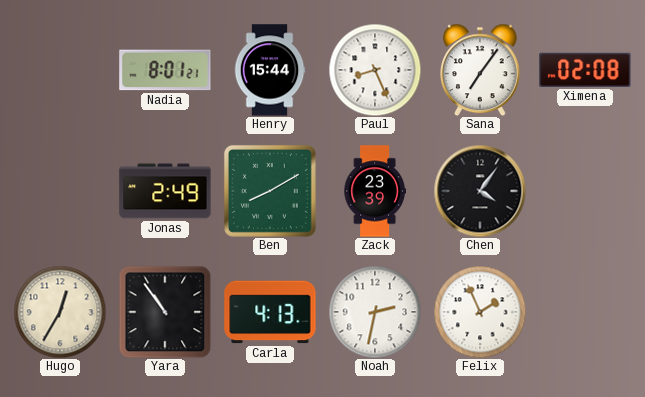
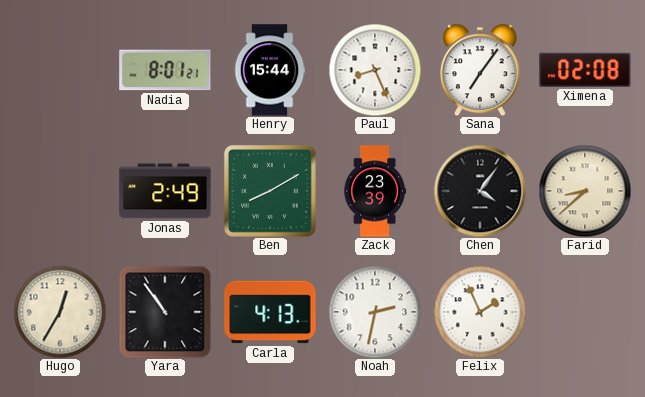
Farid: none -> 8:38
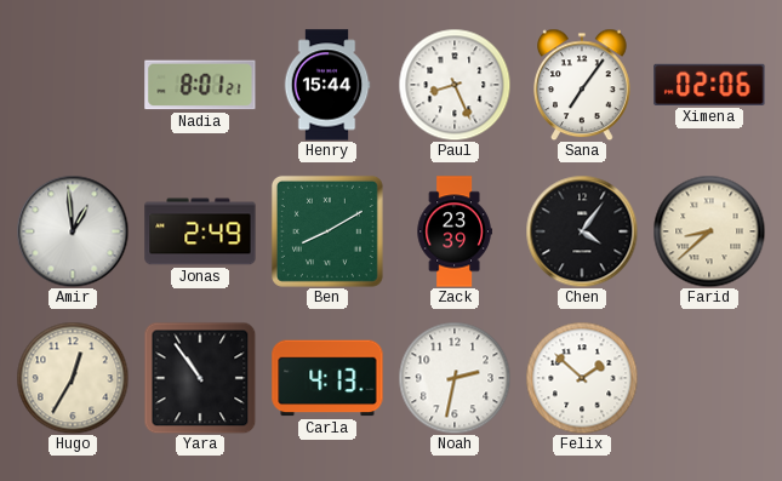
Ximena: 02:08 -> 02:06
Amir: none -> 12:59
Felix: 1:56 -> 1:52
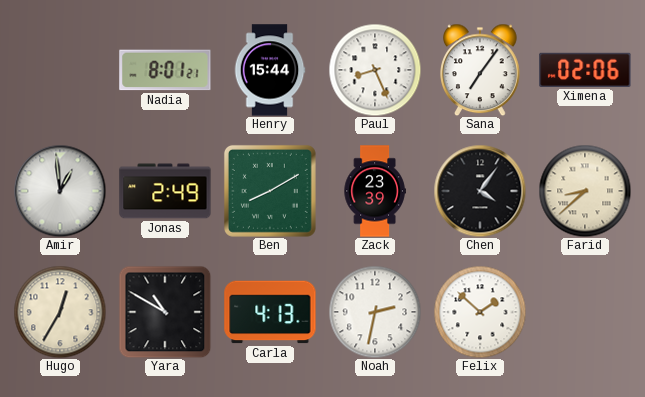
Yara: 10:54 -> 10:50
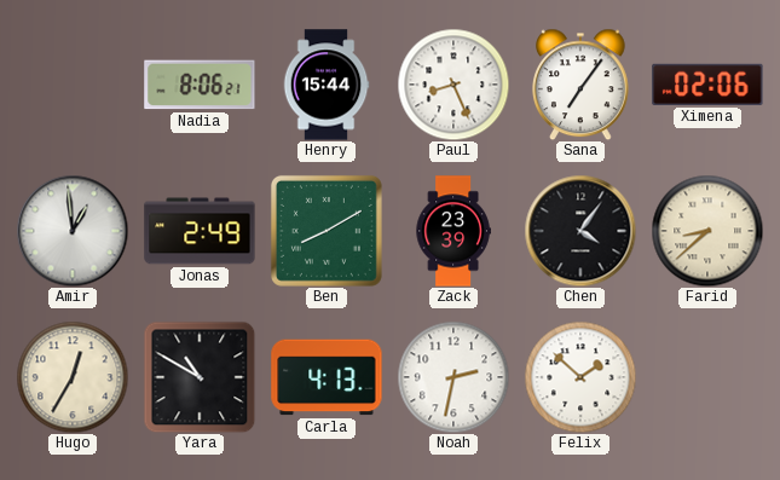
Nadia: 8:01 -> 8:06
